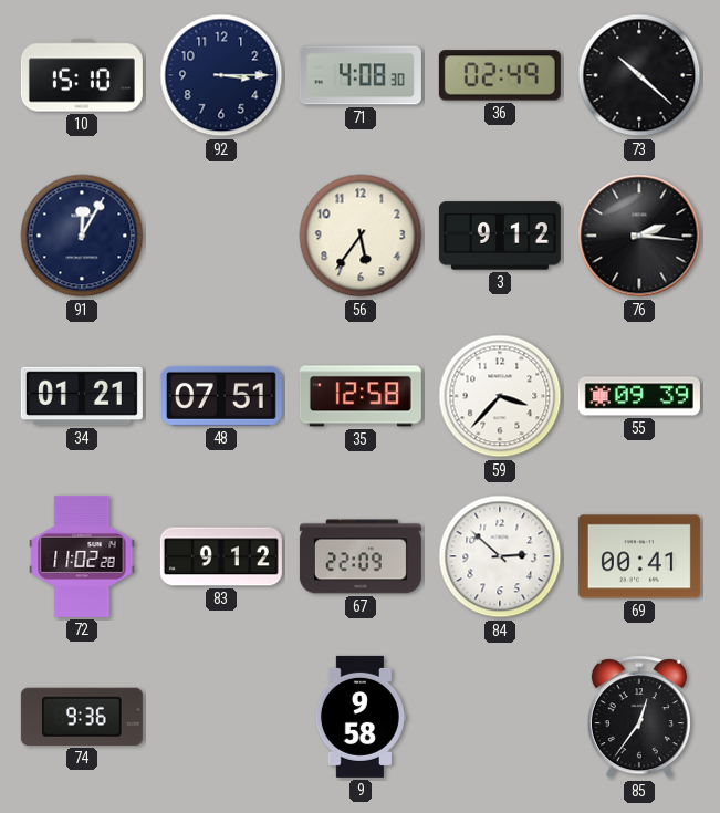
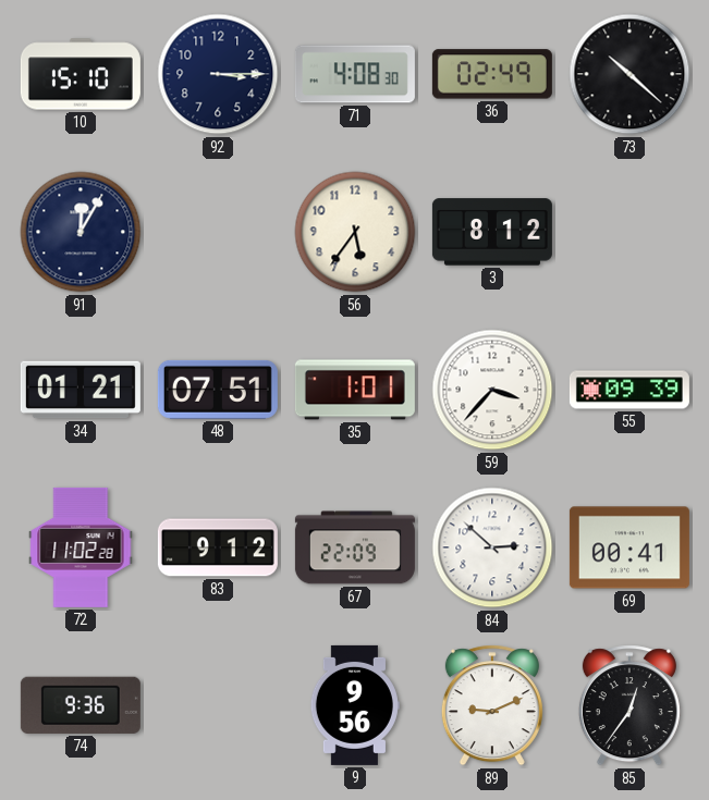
3: 9:12 -> 8:12
76: 2:16 -> none
35: 12:58 -> 1:01
9: 9:58 -> 9:56
89: none -> 9:11
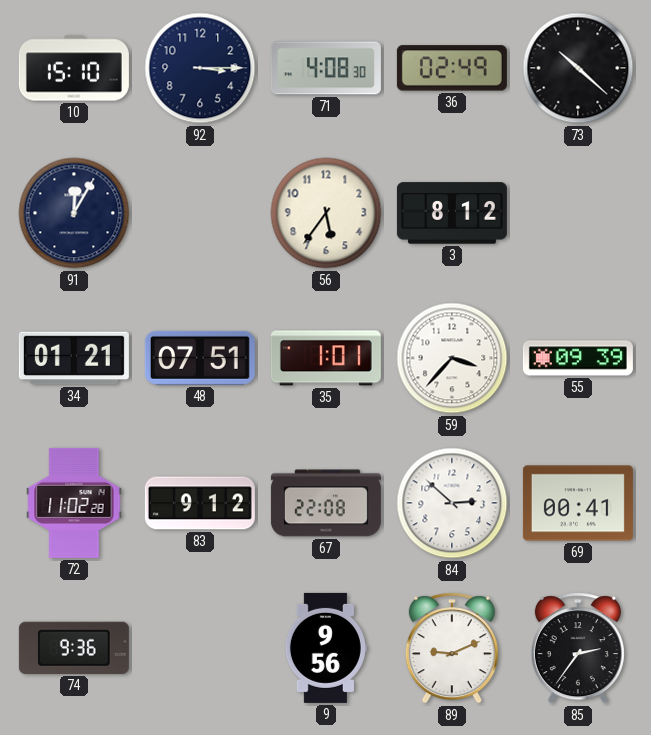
67: 22:09 -> 22:08
85: 12:36 -> 2:36
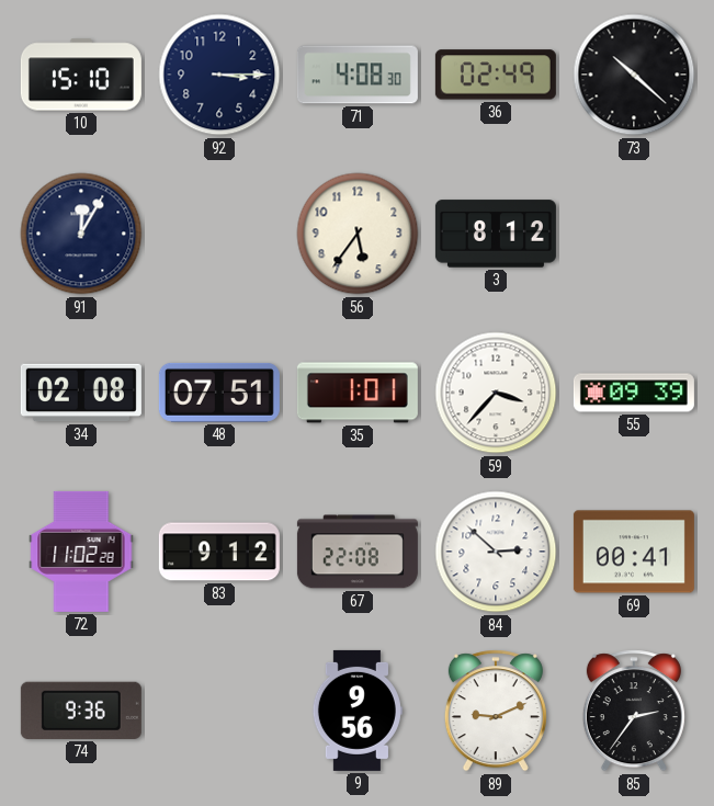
34: 01:21 -> 02:08
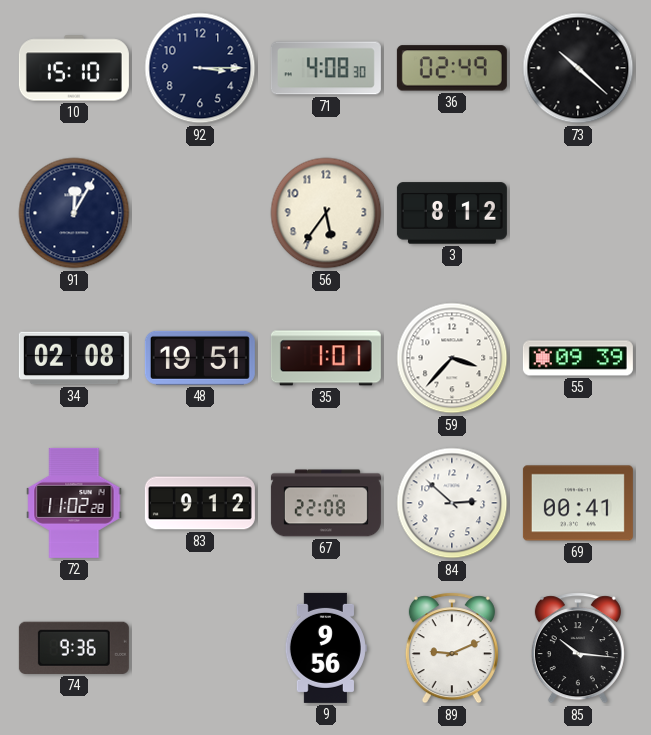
48: 07:51 -> 19:51
85: 2:36 -> 10:16
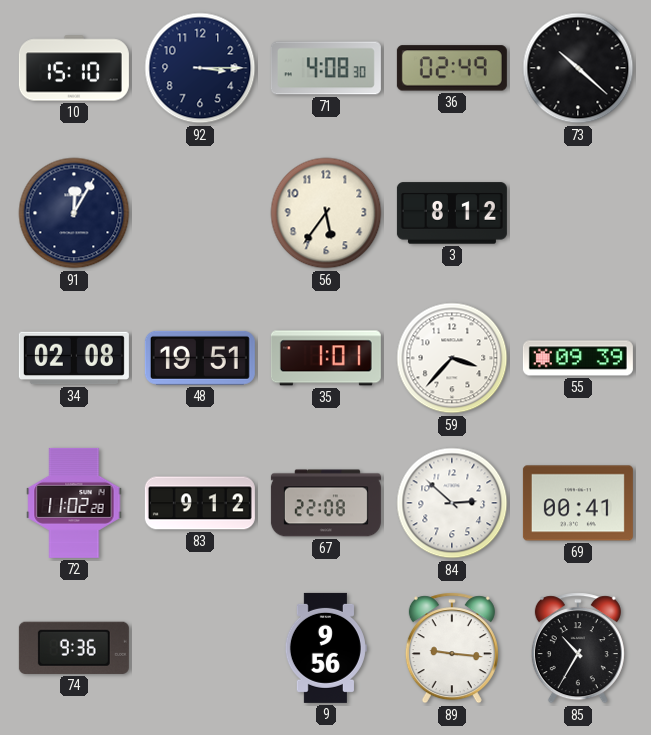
89: 9:11 -> 9:16
85: 10:16 -> 10:35
